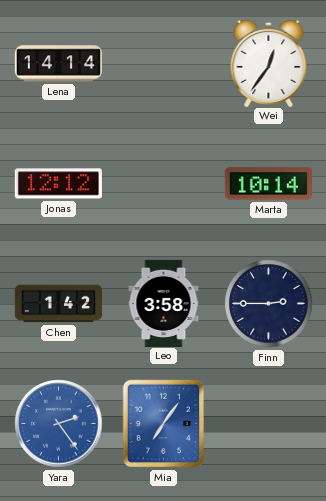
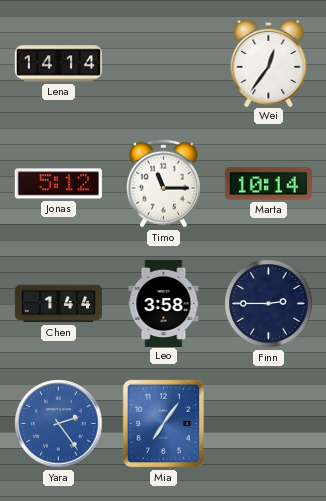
Jonas: 12:12 -> 5:12
Timo: none -> 11:15
Chen: 1:42 -> 1:44
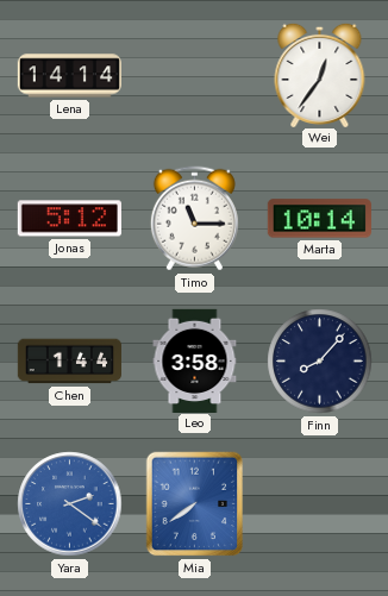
Finn: 2:45 -> 8:07
Yara: 2:24 -> 2:21
Mia: 7:06 -> 7:39
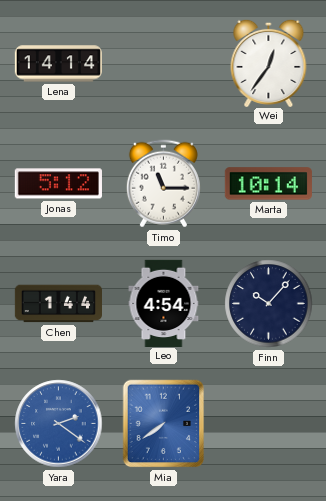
Leo: 3:58 -> 4:54
Finn: 8:07 -> 10:07
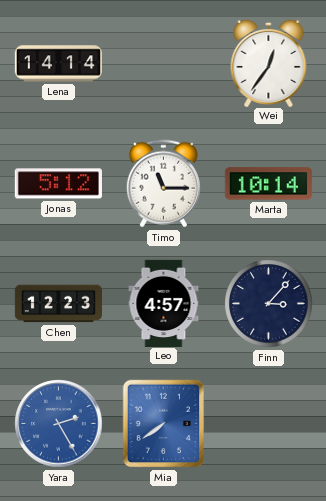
Chen: 1:44 -> 12:23
Leo: 4:54 -> 4:57
Finn: 10:07 -> 3:07
Yara: 2:21 -> 2:25
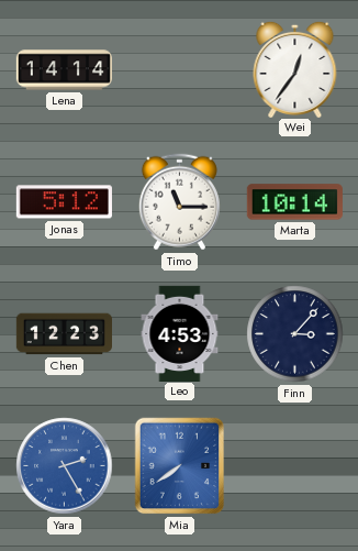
Leo: 4:57 -> 4:53
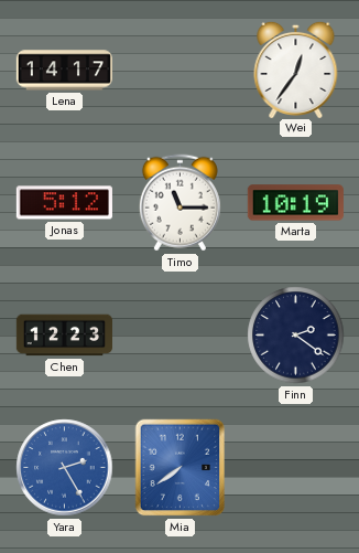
Lena: 14:14 -> 14:17
Marta: 10:14 -> 10:19
Leo: 4:53 -> none
Finn: 3:07 -> 2:21
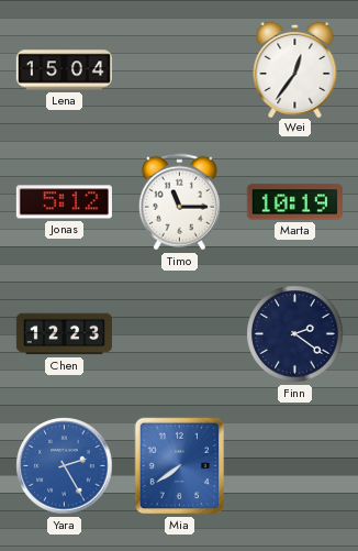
Lena: 14:17 -> 15:04
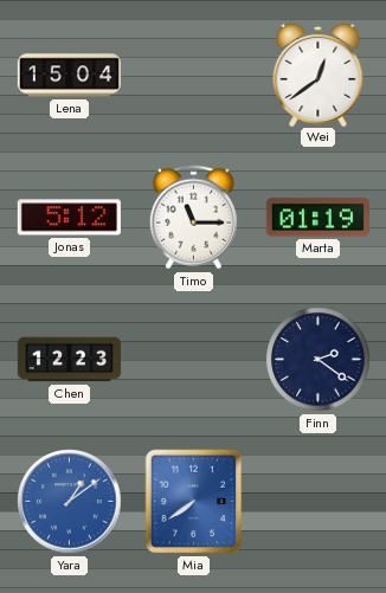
Wei: 12:36 -> 12:39
Marta: 10:19 -> 01:19
Yara: 2:25 -> 1:09
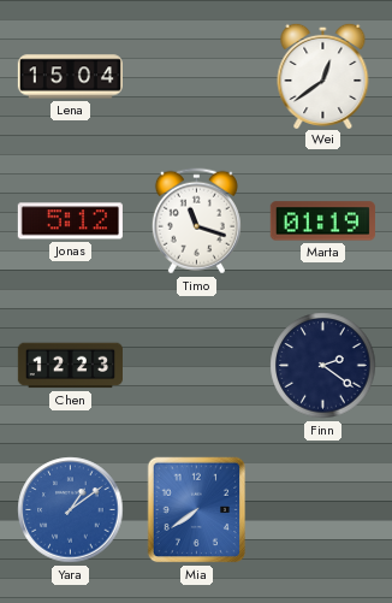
Timo: 11:15 -> 11:18
